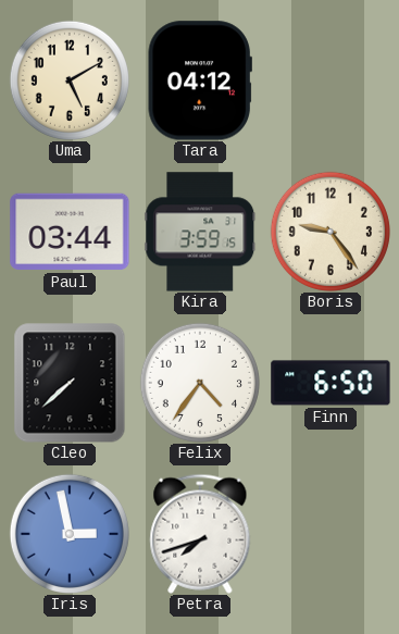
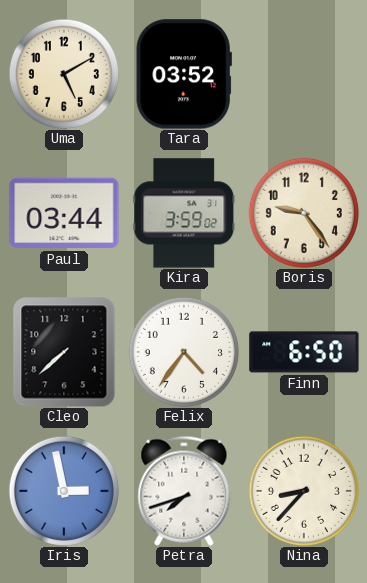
Tara: 04:12 -> 03:52
Kira: 3:59:15 -> 3:59:02
Nina: none -> 8:37
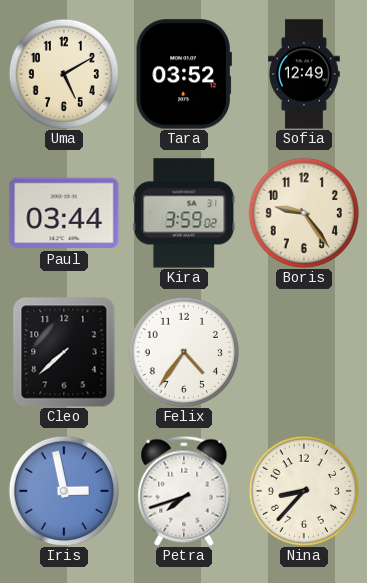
Sofia: none -> 12:49
Finn: 6:50 -> none
